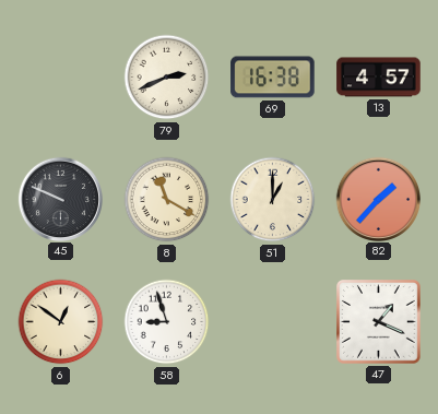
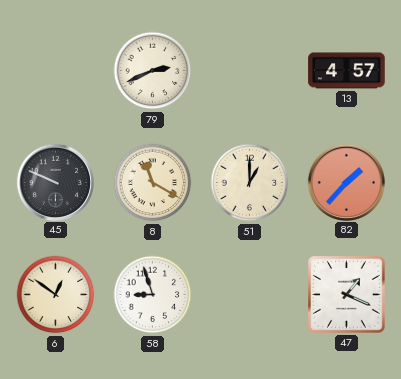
69: 16:38 -> none
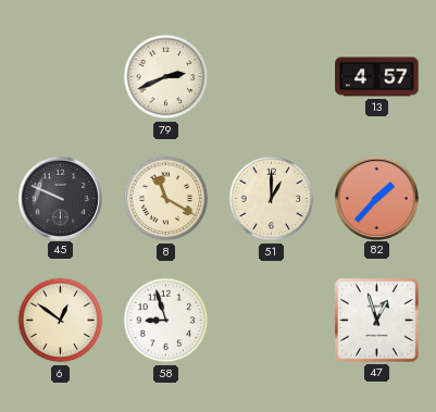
47: 1:19 -> 12:57
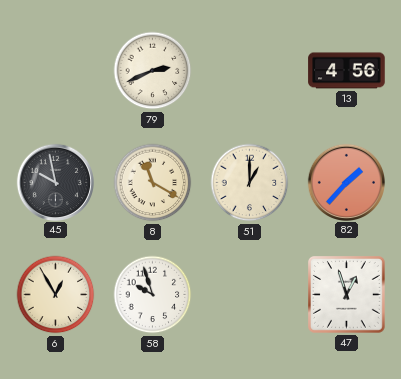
13: 4:57 -> 4:56
45: 9:49 -> 9:58
6: 12:51 -> 12:55
58: 8:57 -> 9:57
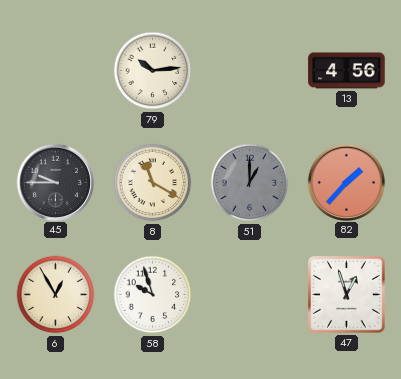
79: 2:41 -> 10:14
45: 9:58 -> 9:45
51 dial: cream -> grey
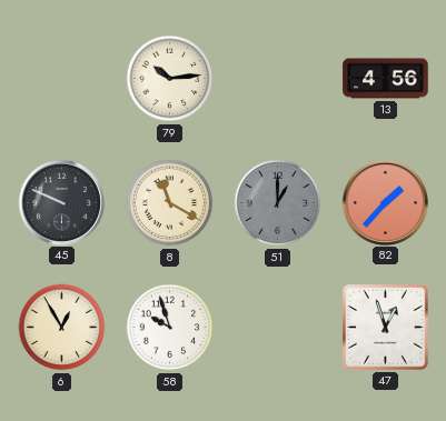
45: 9:45 -> 9:49
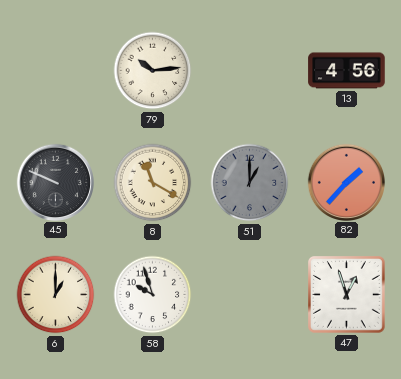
6: 12:55 -> 1:00
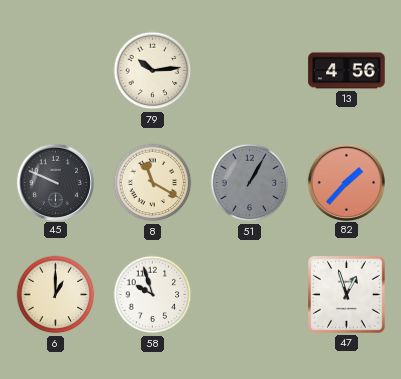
51: 1:00 -> 1:05
